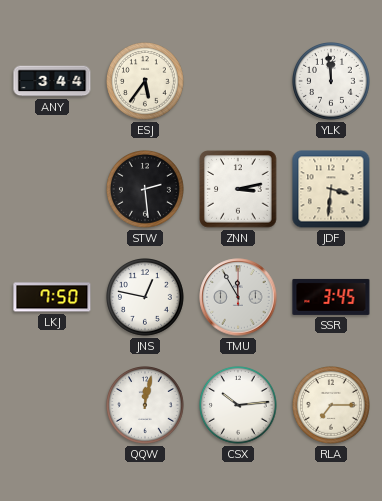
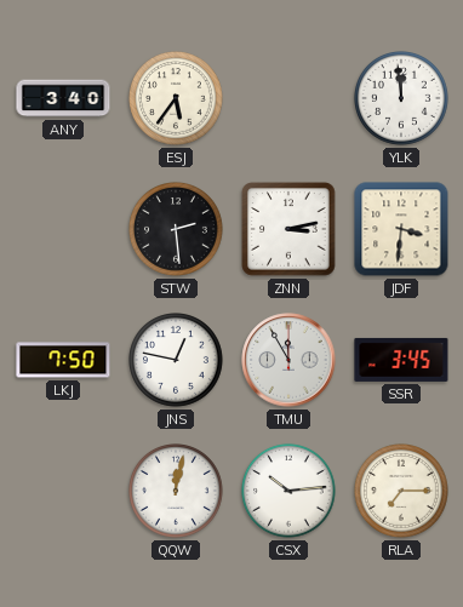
ANY: 3:44 -> 3:40
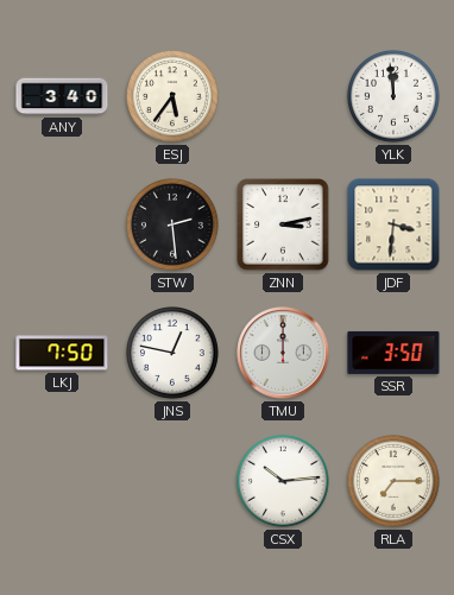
TMU: 11:55 -> 12:00
SSR: 3:45 -> 3:50
QQW: 12:02 -> none
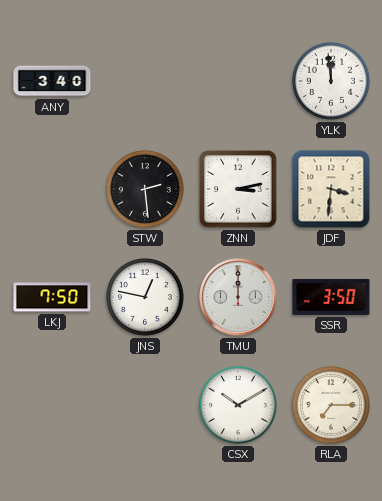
ESJ: 5:36 -> none
CSX: 10:14 -> 10:10
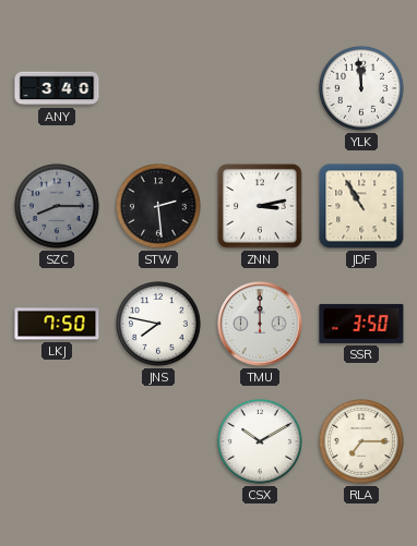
SZC: none -> 8:15
JDF: 3:31 -> 10:55
JNS: 12:47 -> 7:47
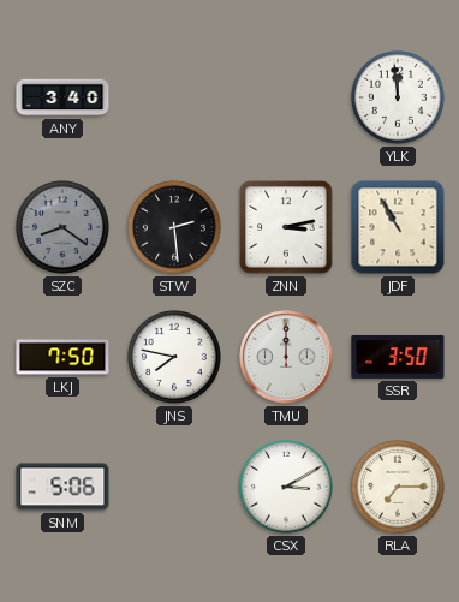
SZC: 8:15 -> 8:21
SNM: none -> 5:06
CSX: 10:10 -> 3:10
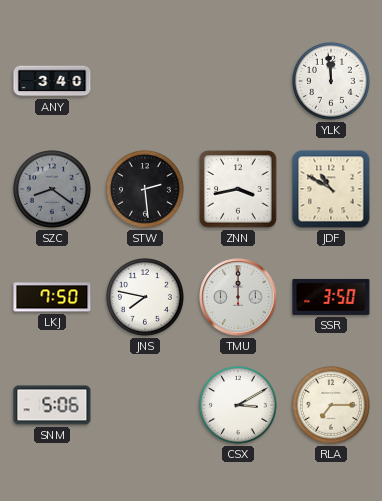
ZNN: 3:13 -> 3:43
JDF: 10:55 -> 10:50
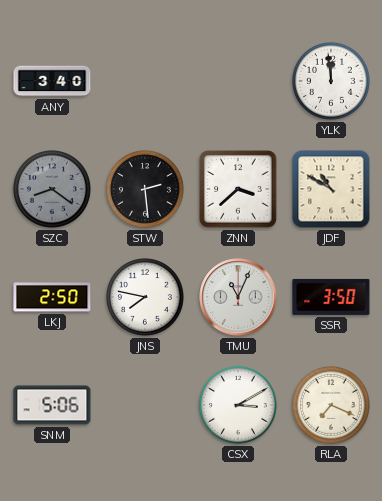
ZNN: 3:43 -> 3:38
LKJ: 7:50 -> 2:50
TMU: 12:00 -> 11:04
RLA: 7:15 -> 7:19
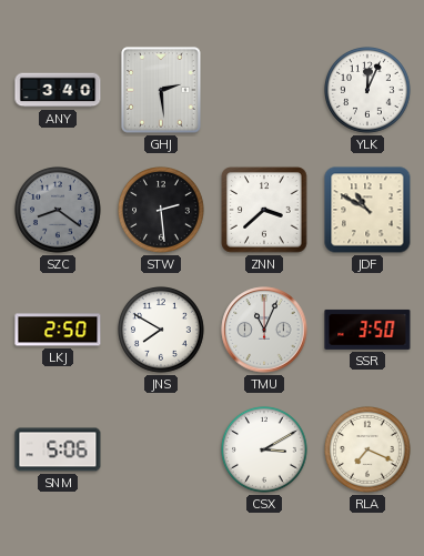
GHJ: none -> 2:29
YLK: 11:59 -> 12:04
JNS: 7:47 -> 7:50
